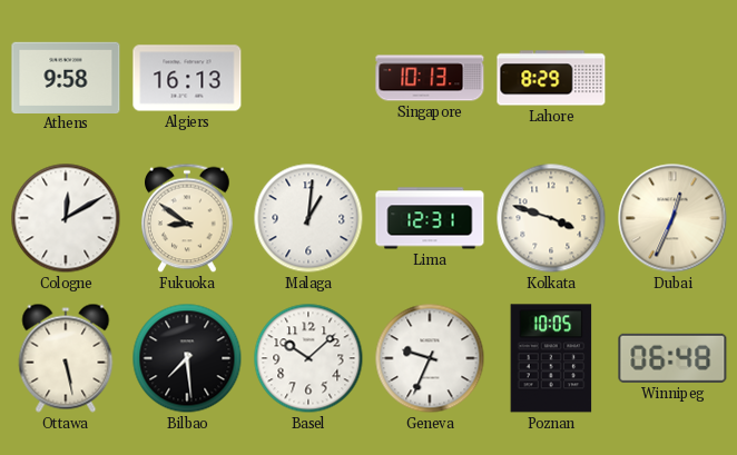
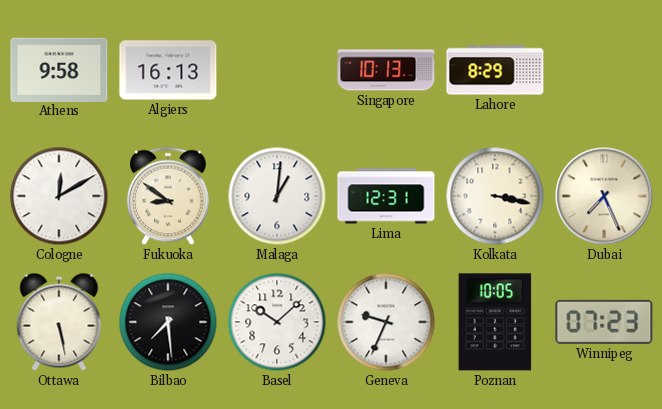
Kolkata: 3:48 -> 3:17
Dubai: 12:34 -> 7:26
Winnipeg: 06:48 -> 07:23
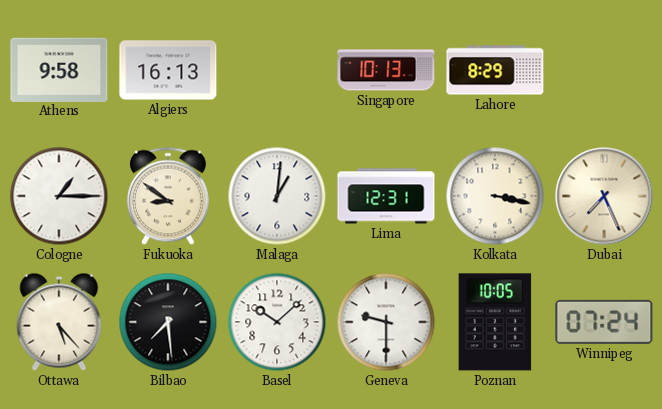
Cologne: 12:10 -> 1:15
Ottawa: 5:28 -> 5:23
Geneva: 9:34 -> 9:30
Winnipeg: 07:23 -> 07:24
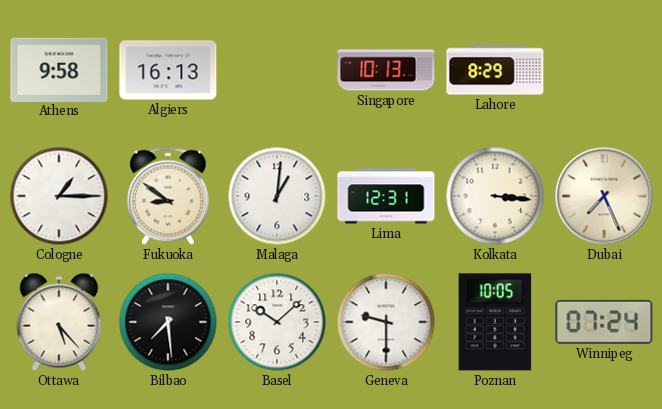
Kolkata: 3:17 -> 3:16
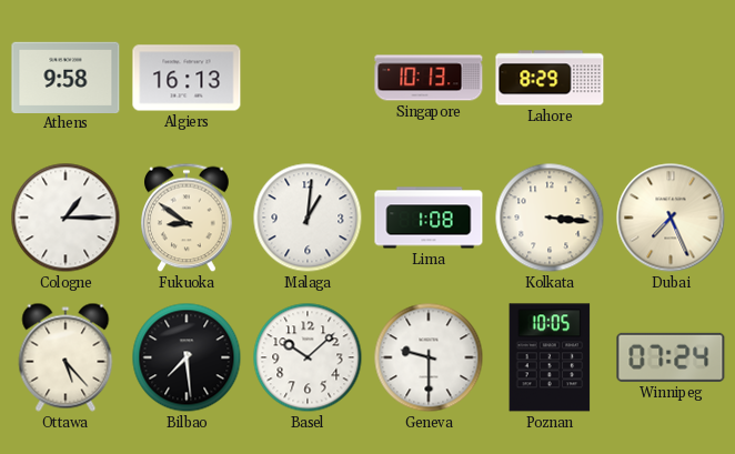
Lima: 12:31 -> 1:08
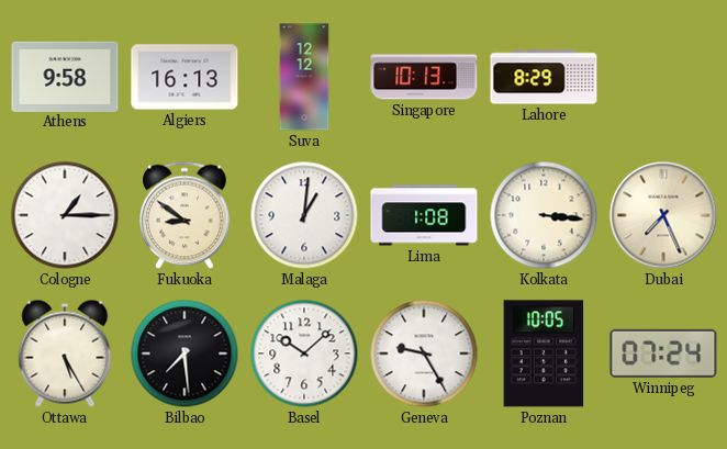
Suva: none -> 12:12
Ottawa: 5:23 -> 5:25
Geneva: 9:30 -> 9:25
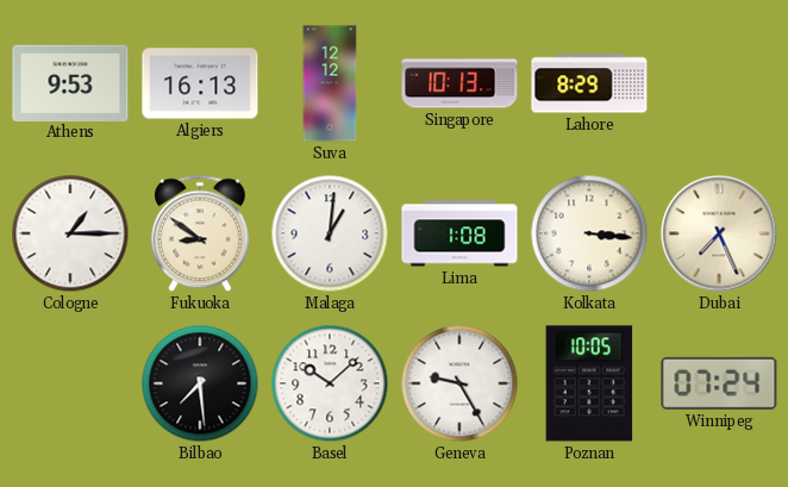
Athens: 9:58 -> 9:53
Ottawa: 5:25 -> none
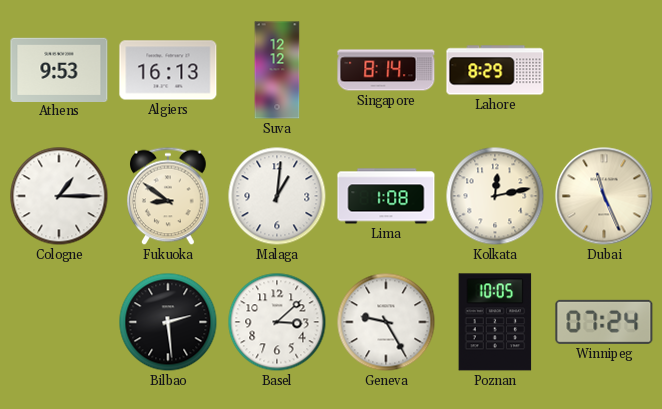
Singapore: 10:13 -> 8:14
Kolkata: 3:16 -> 12:13
Dubai: 7:26 -> 11:26
Bilbao: 7:29 -> 2:29
Basel: 10:08 -> 3:08
